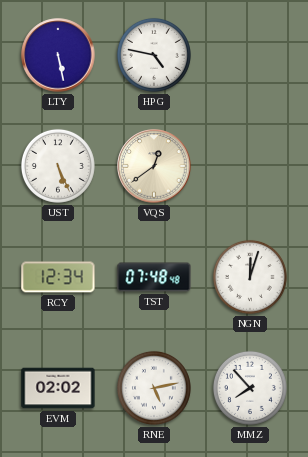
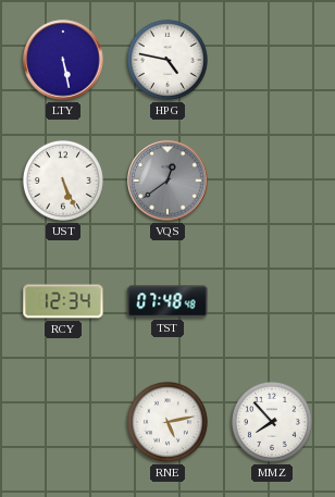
VQS dial: cream -> grey
NGN: 12:03 -> none
EVM: 02:02 -> none
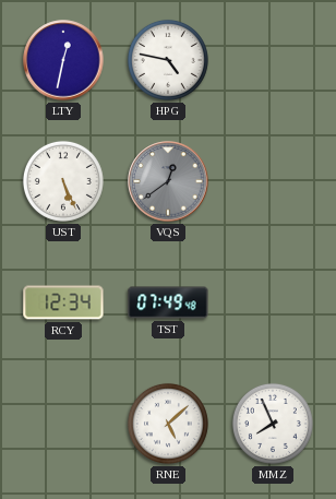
LTY: 5:28 -> 12:32
TST: 07:48 -> 07:49
RNE: 5:13 -> 5:08
MMZ: 7:53 -> 7:56
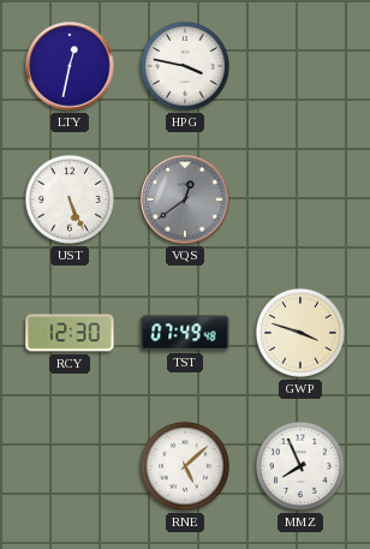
HPG: 4:47 -> 3:47
RCY: 12:34 -> 12:30
GWP: none -> 3:48
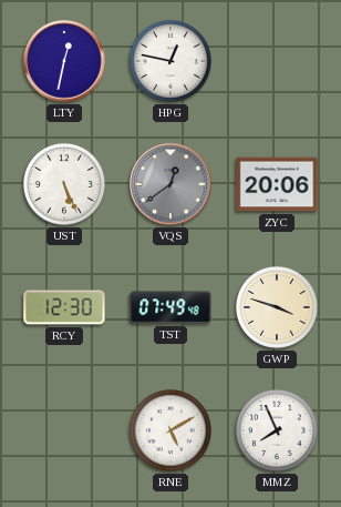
HPG: 3:47 -> 12:47
ZYC: none -> 20:06
RNE: 5:08 -> 5:10
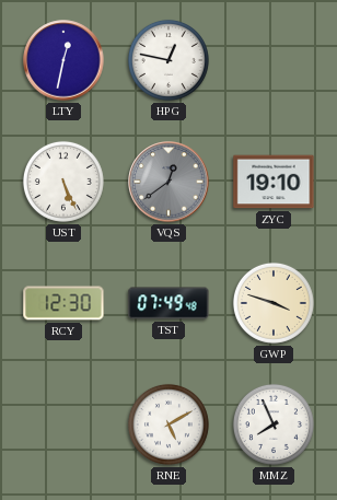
ZYC: 20:06 -> 19:10
